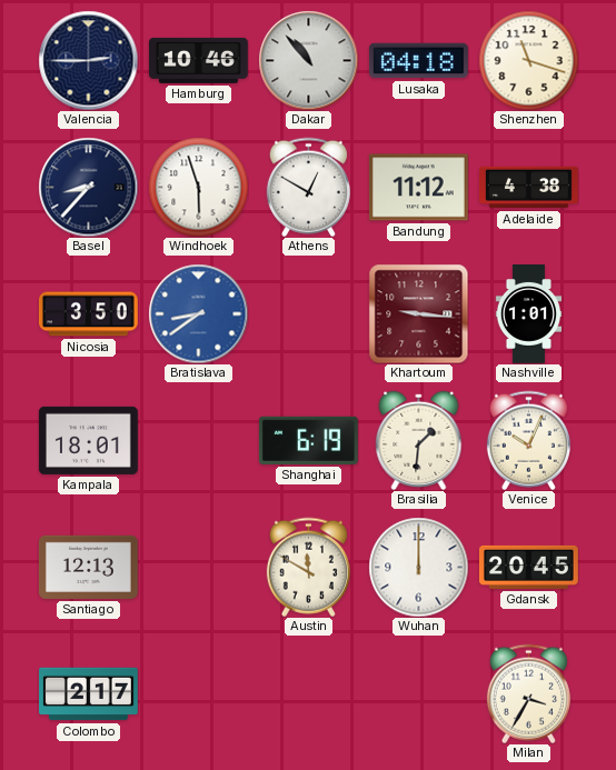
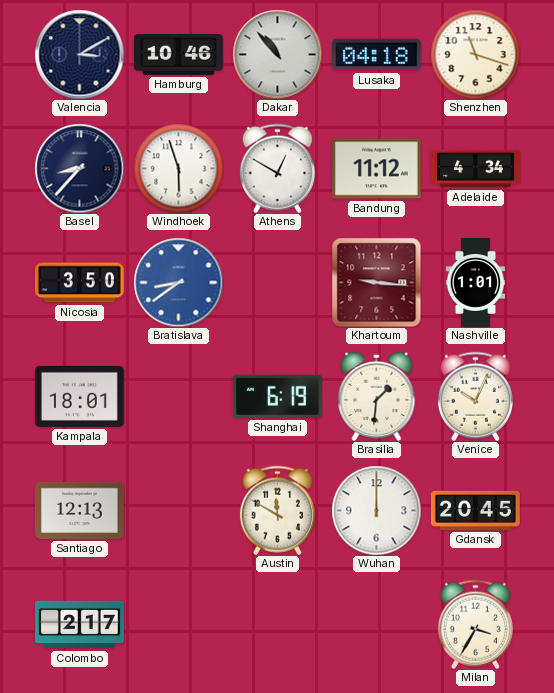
Valencia: 2:45 -> 3:10
Adelaide: 4:38 -> 4:34
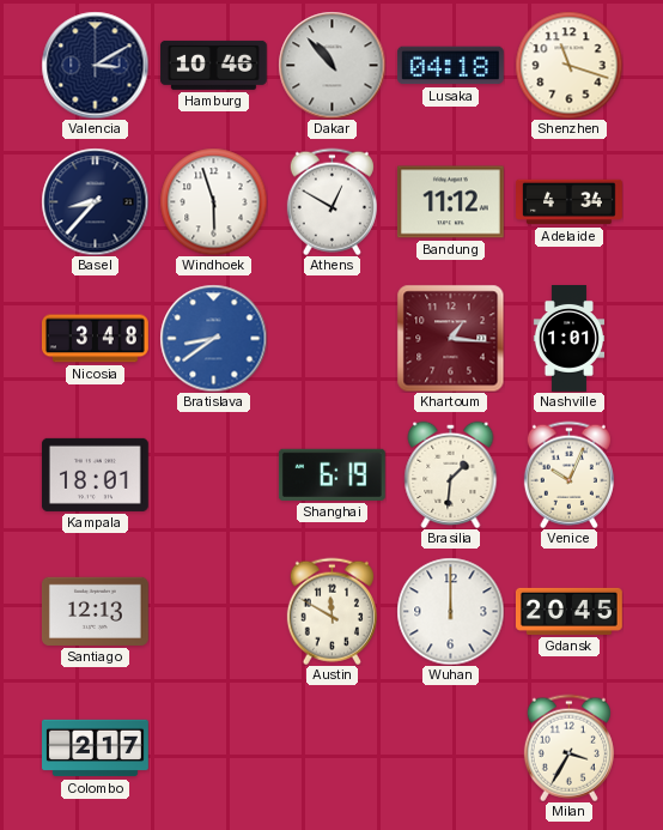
Nicosia: 3:50 -> 3:48
Khartoum: 9:16 -> 1:16
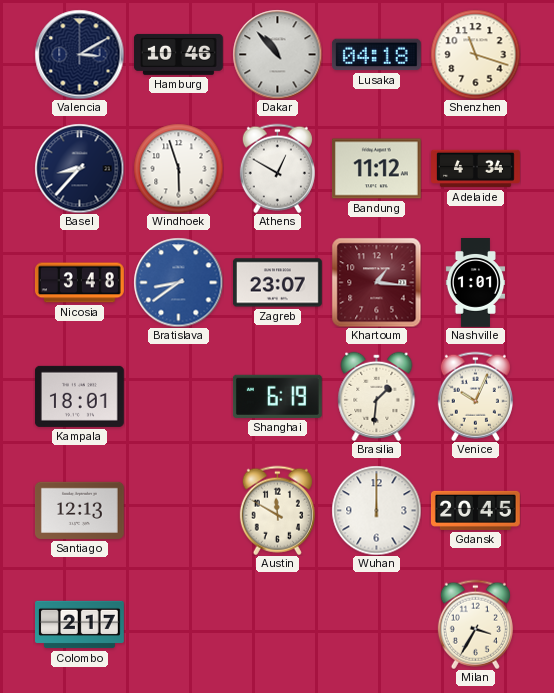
Zagreb: none -> 23:07
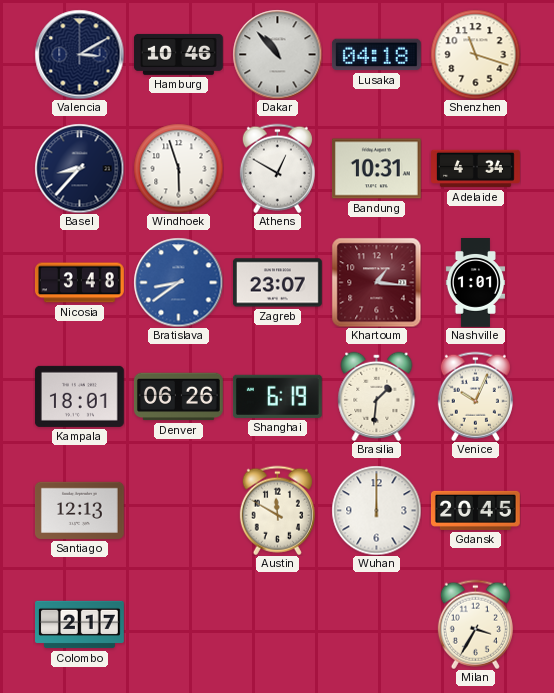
Bandung: 11:12 -> 10:31
Denver: none -> 06:26
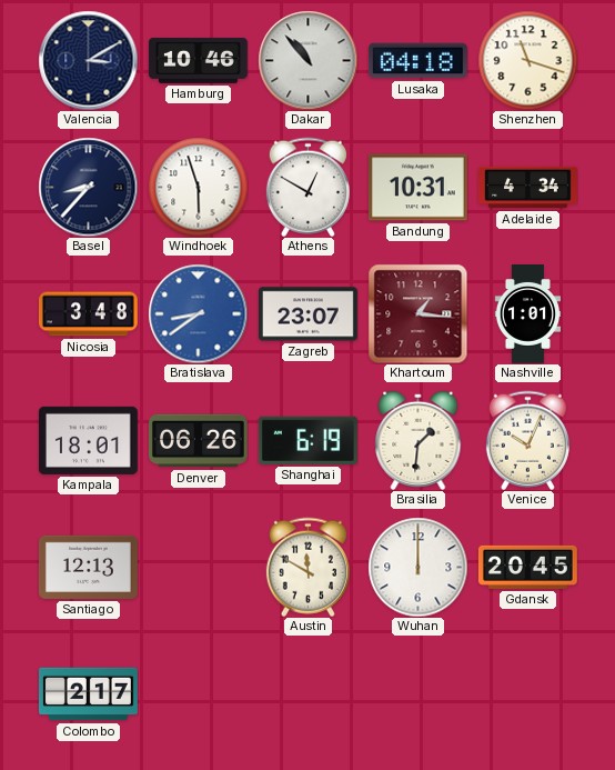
Milan: 3:35 -> none
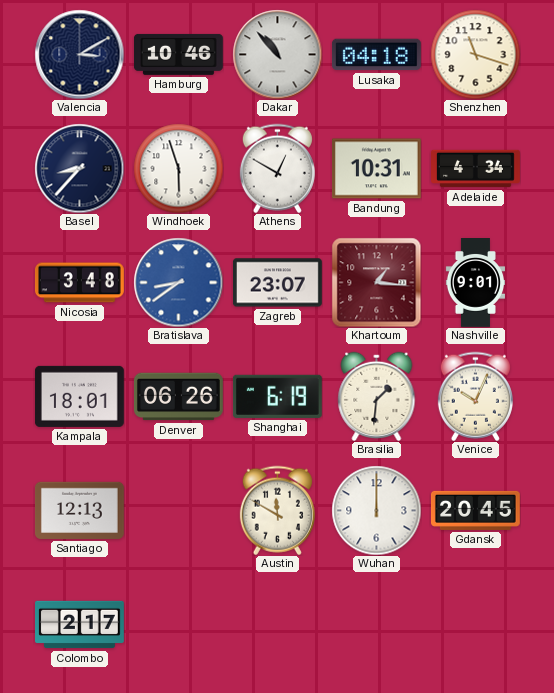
Nashville: 1:01 -> 9:01
